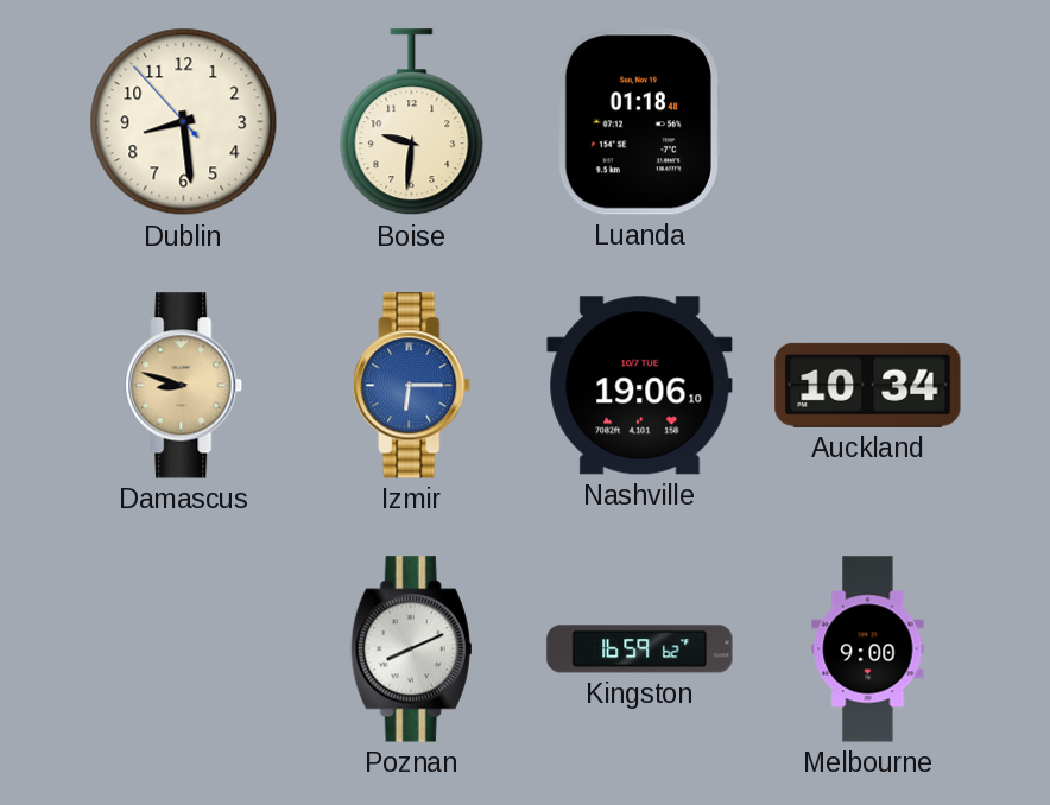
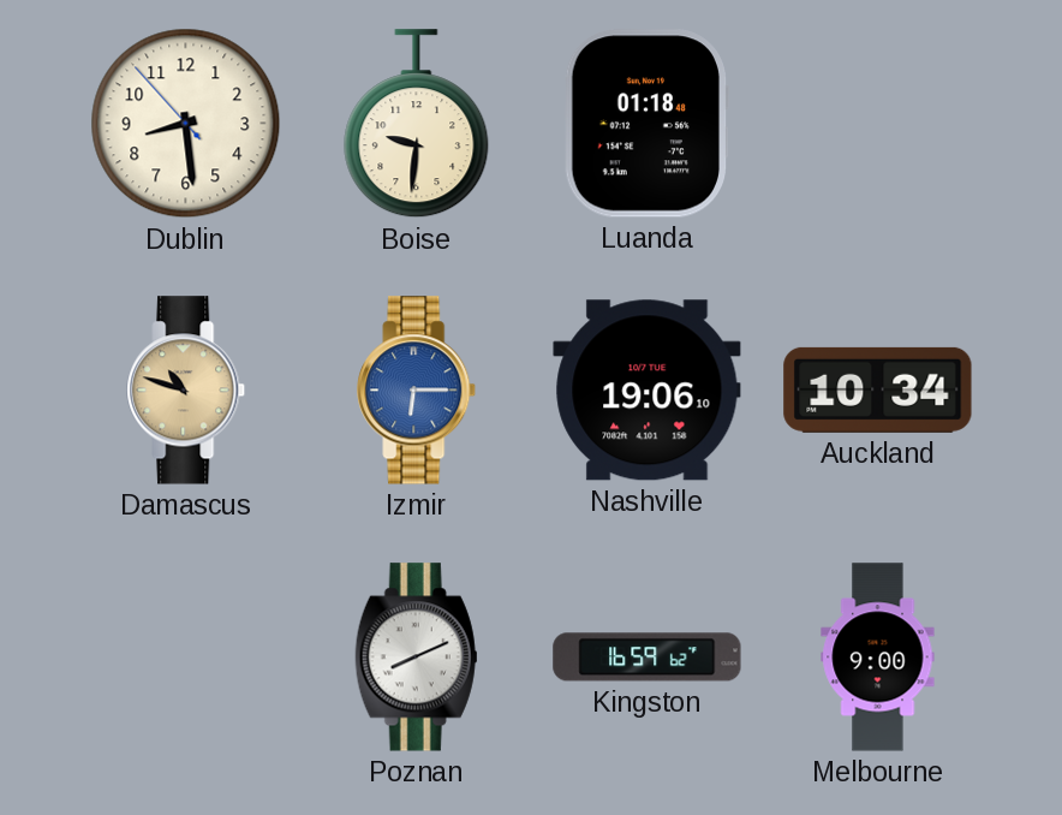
Damascus: 8:48 -> 10:48
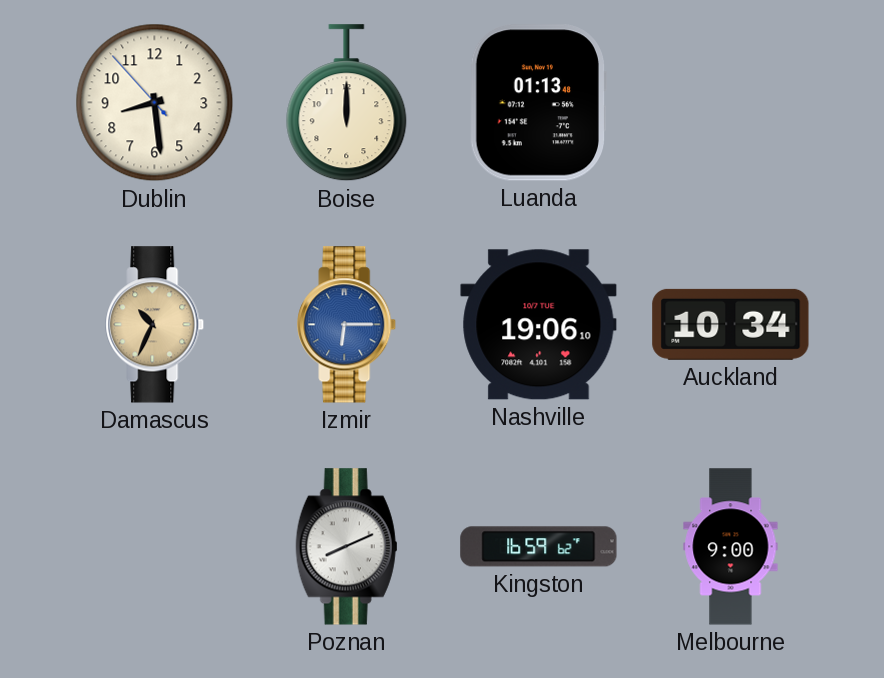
Boise: 9:31 -> 12:00
Luanda: 01:18 -> 01:13
Damascus: 10:48 -> 10:34
